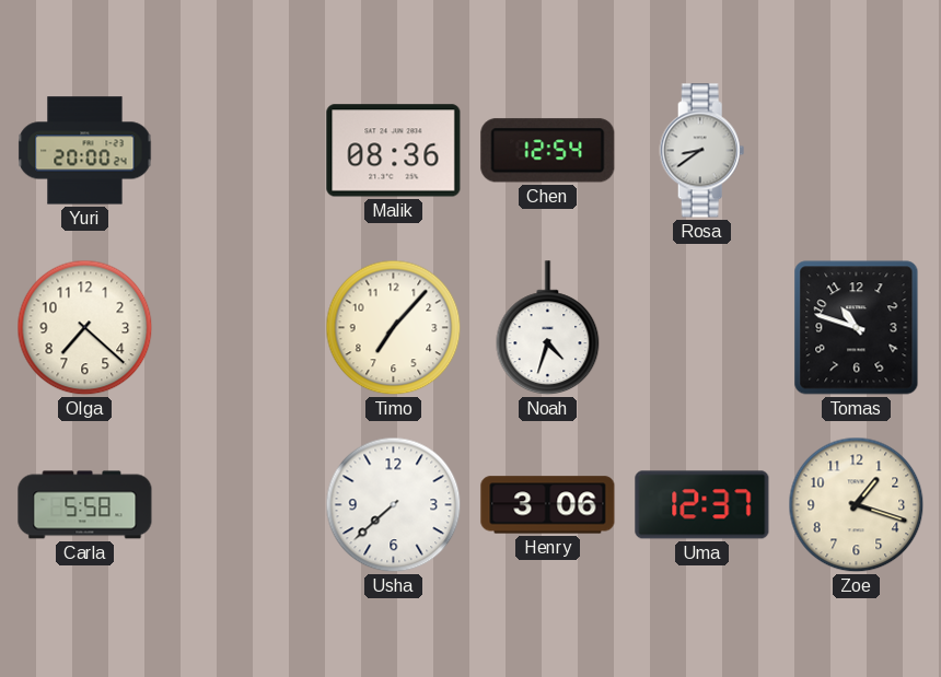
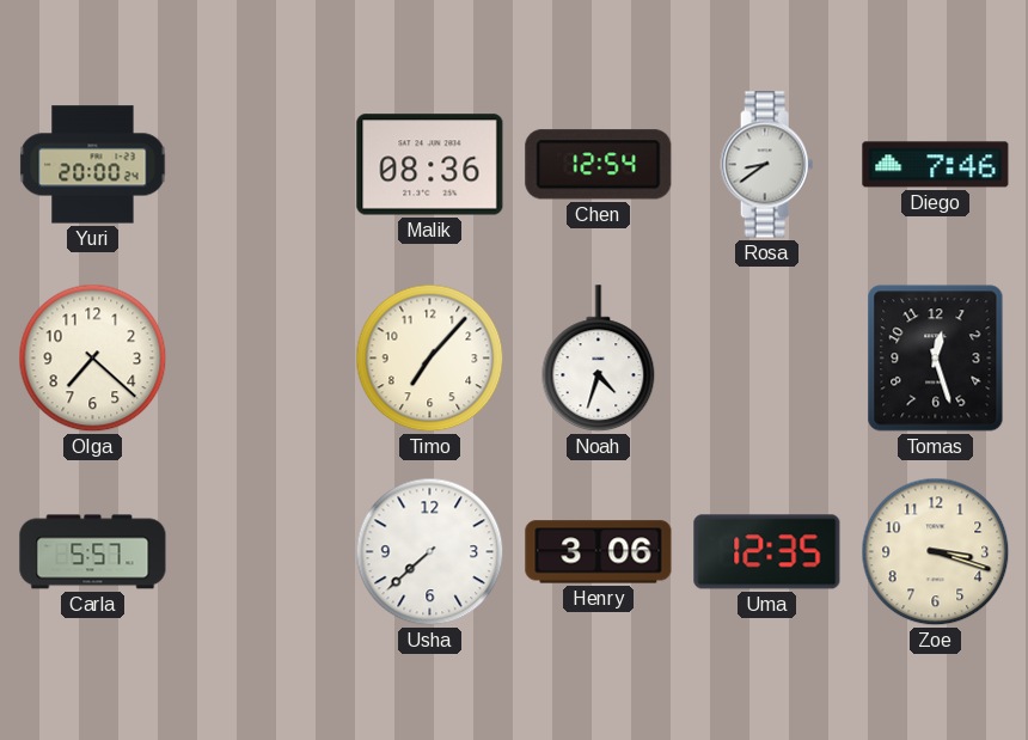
Diego: none -> 7:46
Tomas: 10:48 -> 12:27
Carla: 5:58 -> 5:57
Uma: 12:37 -> 12:35
Zoe: 1:18 -> 3:18
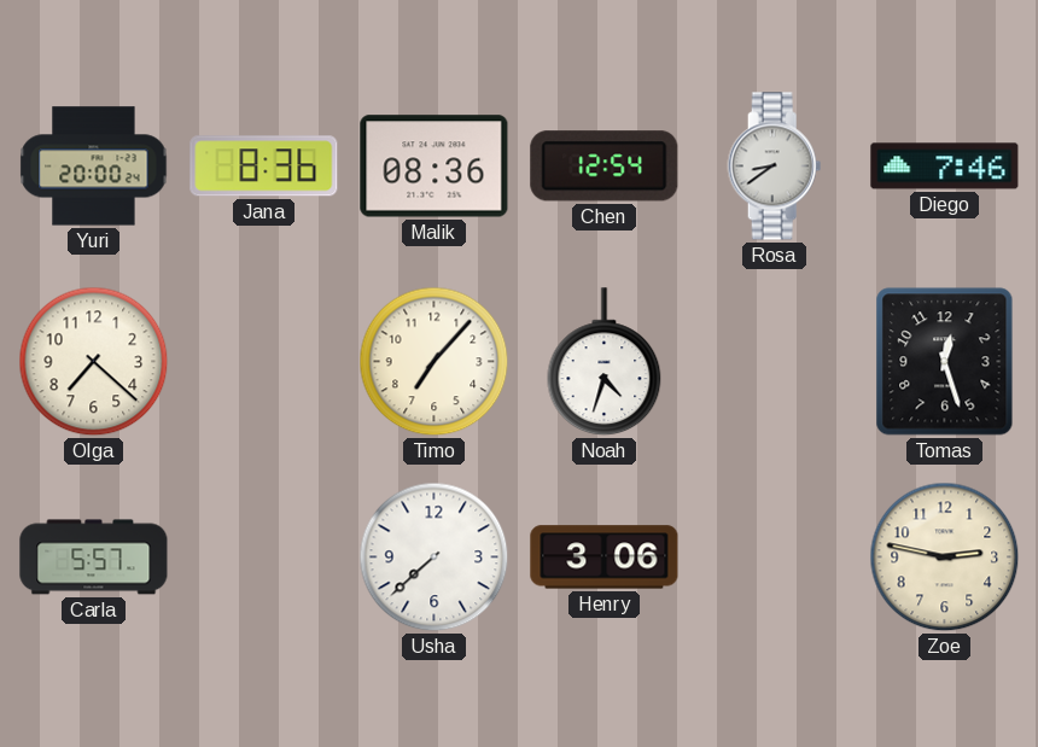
Jana: none -> 8:36
Uma: 12:35 -> none
Zoe: 3:18 -> 2:47
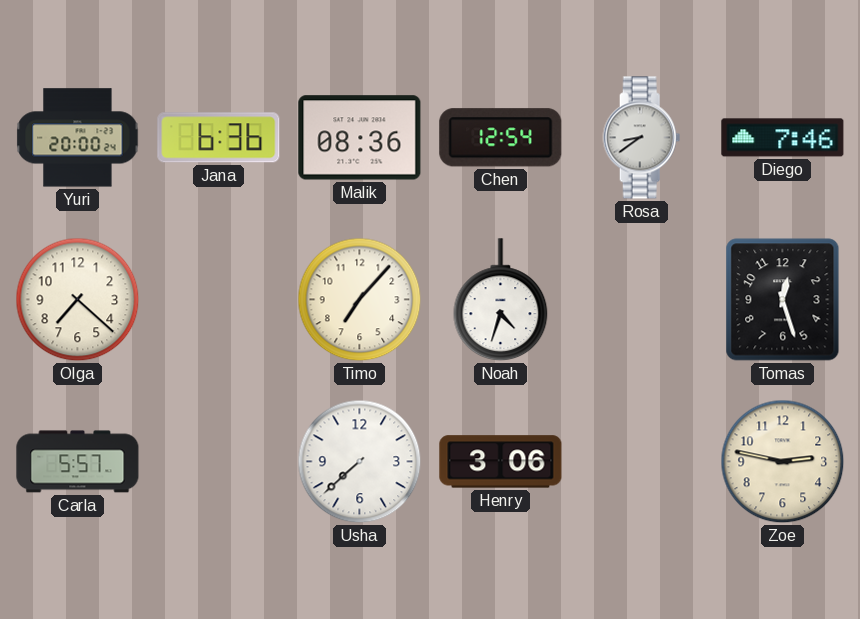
Jana: 8:36 -> 6:36
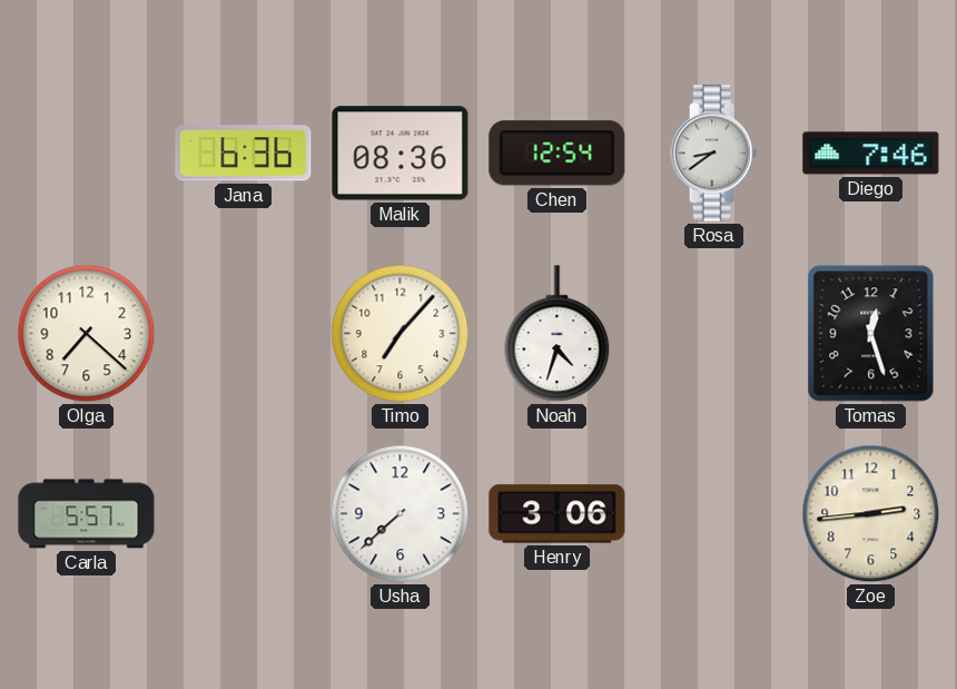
Yuri: 20:00 -> none
Zoe: 2:47 -> 2:44
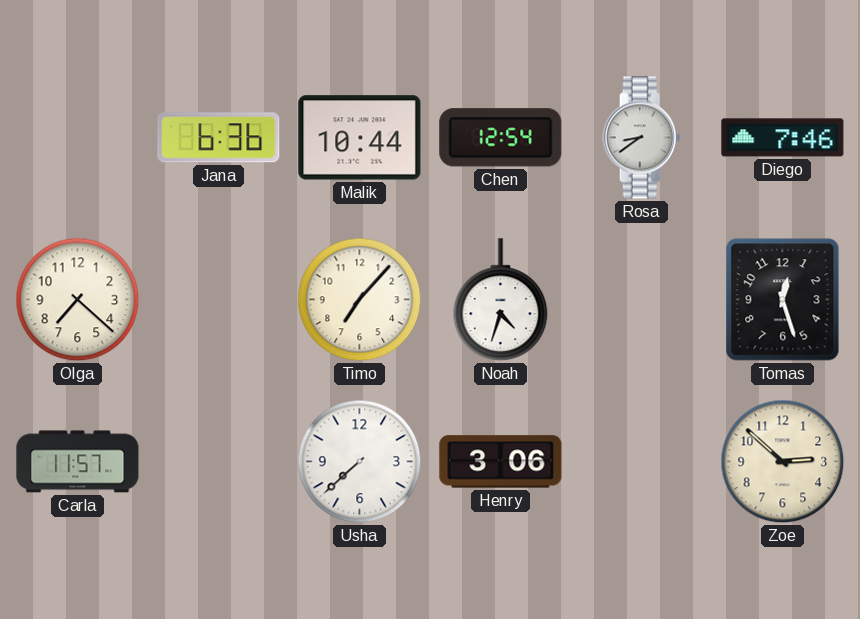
Malik: 08:36 -> 10:44
Carla: 5:57 -> 11:57
Zoe: 2:44 -> 2:52
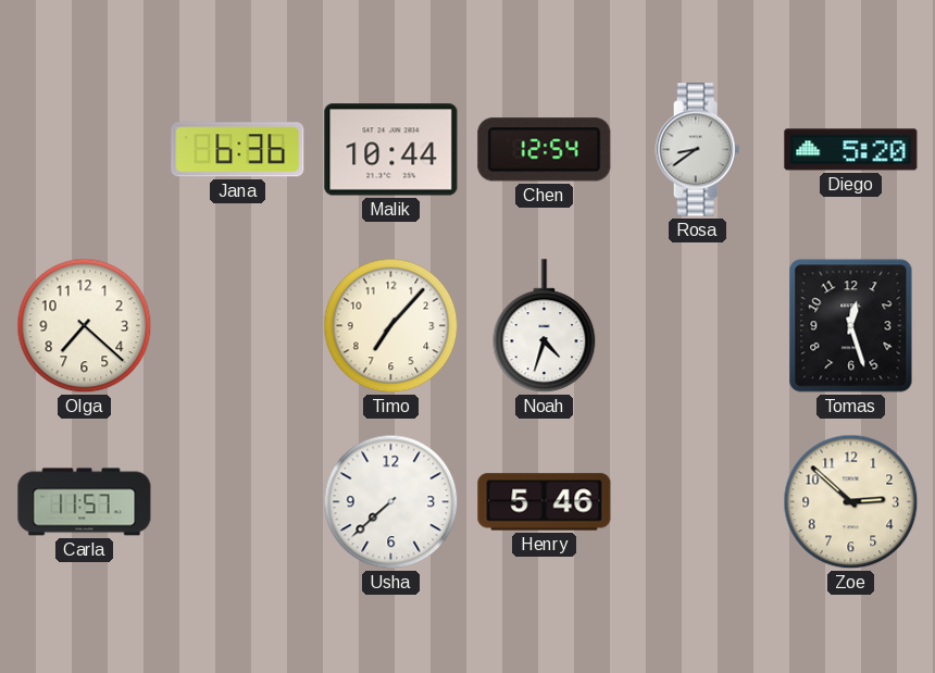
Diego: 7:46 -> 5:20
Henry: 3:06 -> 5:46
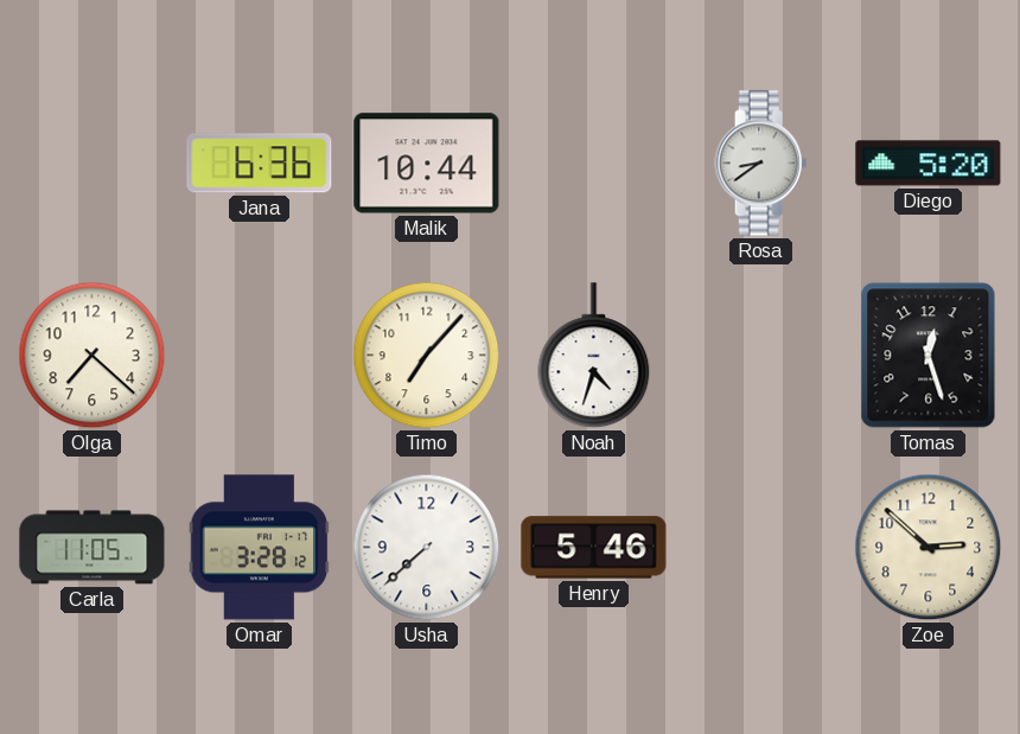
Chen: 12:54 -> none
Carla: 11:57 -> 11:05
Omar: none -> 3:28
